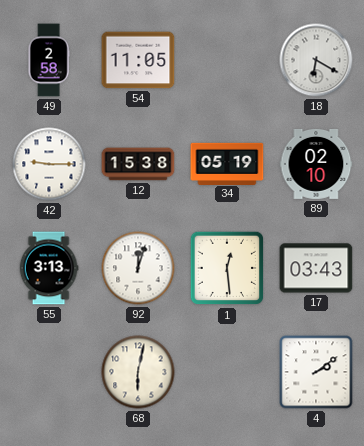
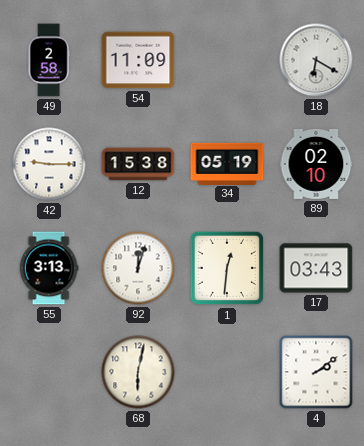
54: 11:05 -> 11:09
1: 12:29 -> 12:31
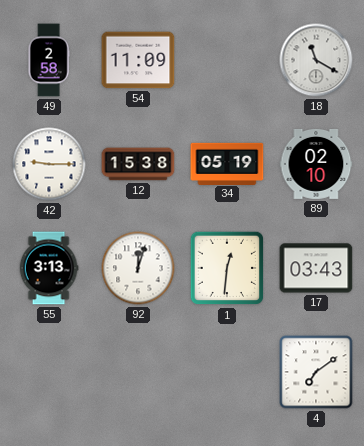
18: 6:20 -> 11:20
68: 6:02 -> none
4: 2:09 -> 7:09
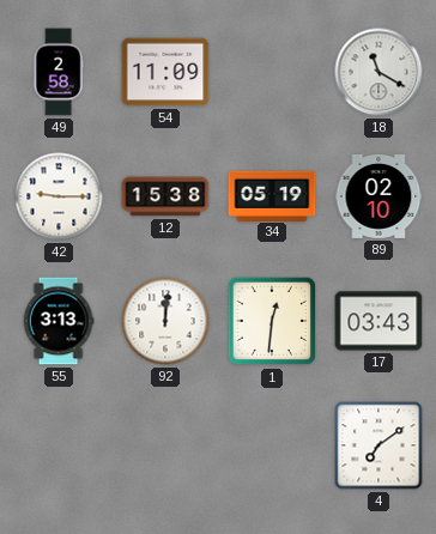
92: 12:03 -> 12:01
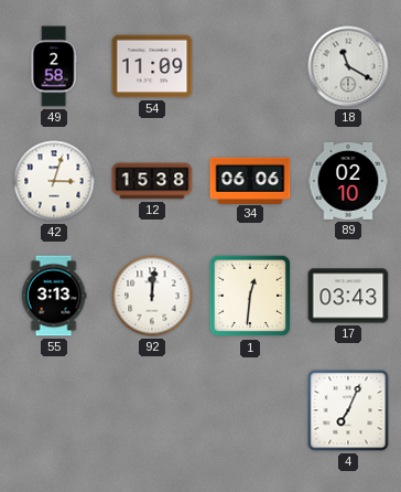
42: 9:15 -> 3:03
34: 05:19 -> 06:06
4: 7:09 -> 7:04
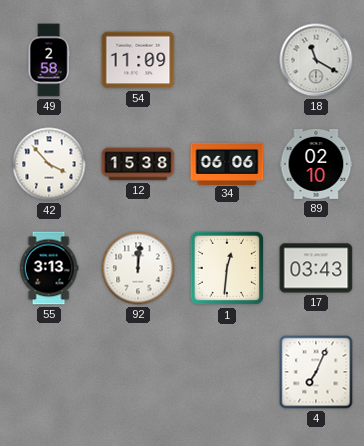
42: 3:03 -> 3:53
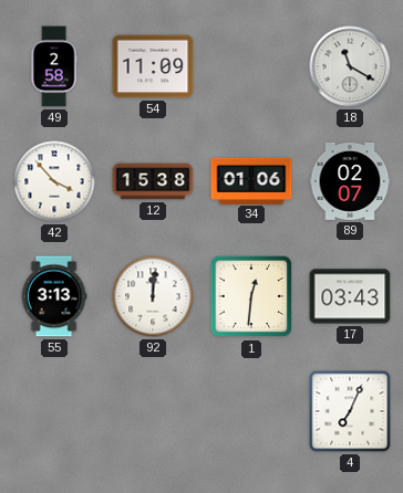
34: 06:06 -> 01:06
89: 02:10 -> 02:07
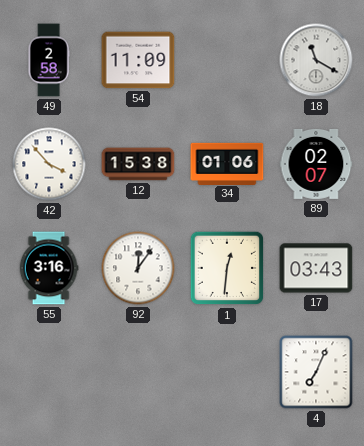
55: 3:13 -> 3:16
92: 12:01 -> 12:06
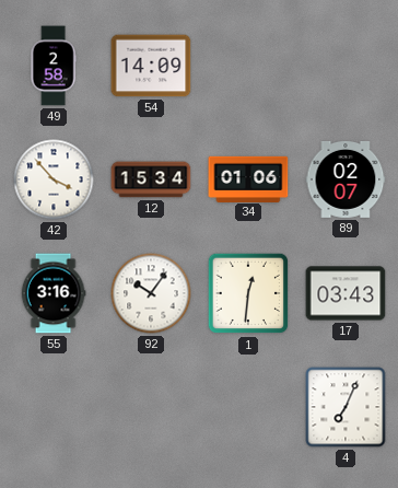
54: 11:09 -> 14:09
18: 11:20 -> none
12: 15:38 -> 15:34
92: 12:06 -> 10:06
